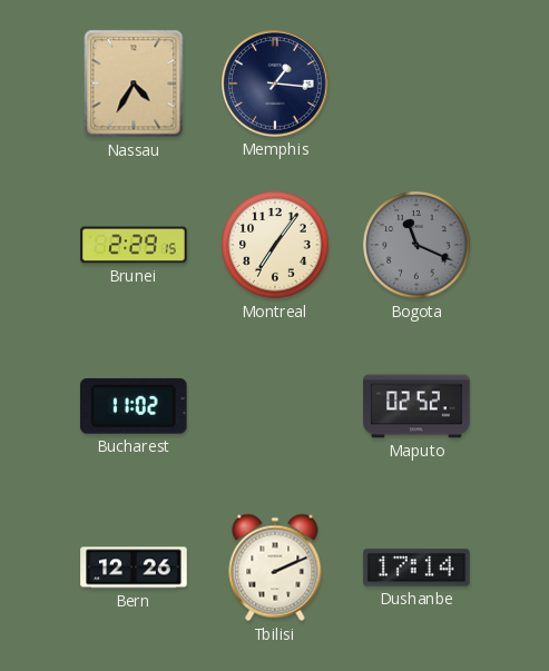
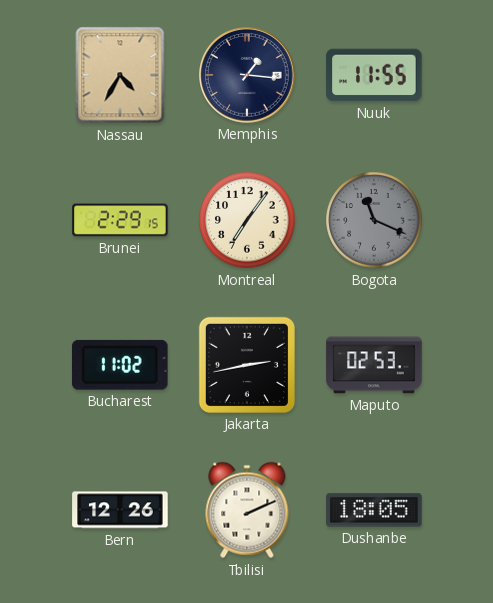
Nuuk: none -> 11:55
Jakarta: none -> 2:43
Maputo: 02:52 -> 02:53
Dushanbe: 17:14 -> 18:05
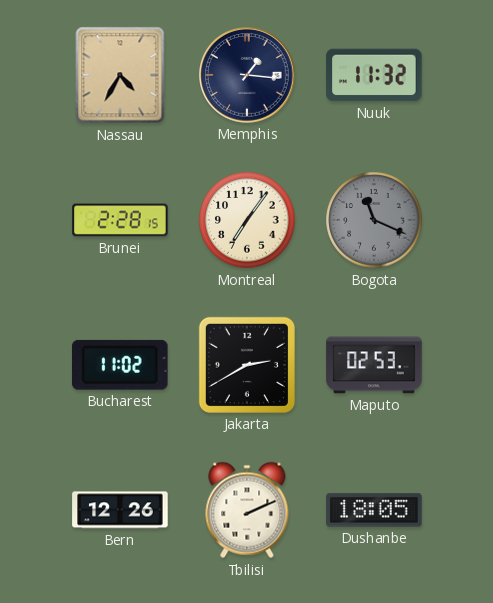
Nuuk: 11:55 -> 11:32
Brunei: 2:29 -> 2:28
Jakarta: 2:43 -> 2:40
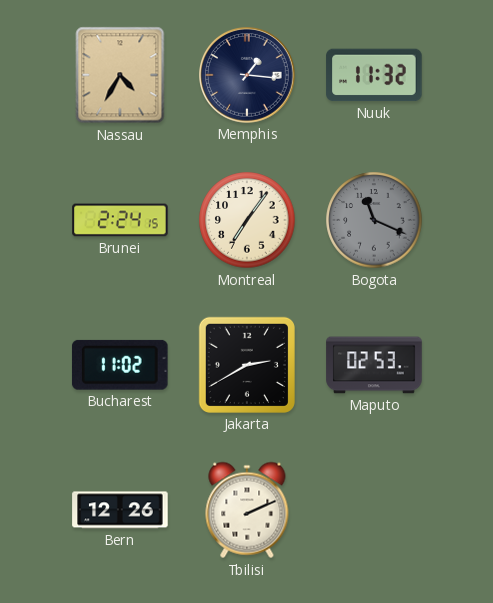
Brunei: 2:28 -> 2:24
Dushanbe: 18:05 -> none
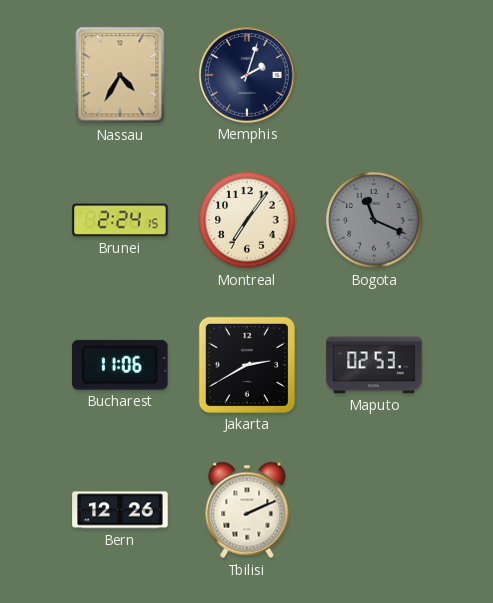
Memphis: 1:16 -> 2:03
Nuuk: 11:32 -> none
Bucharest: 11:02 -> 11:06
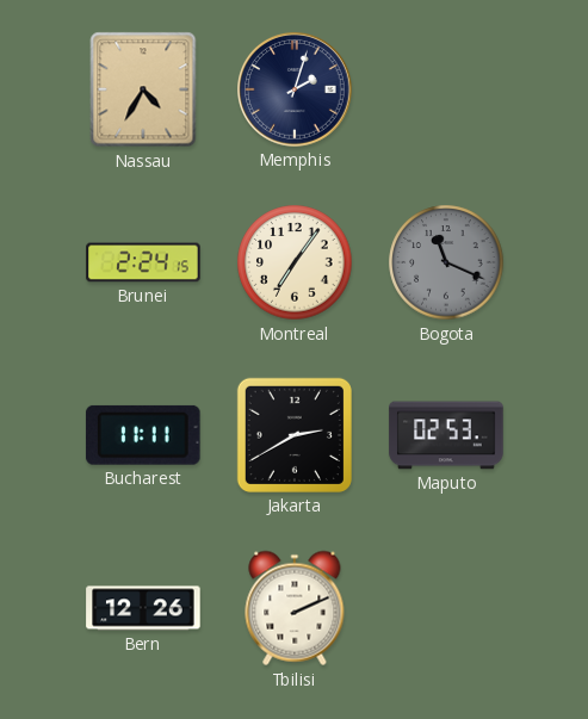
Bucharest: 11:06 -> 11:11
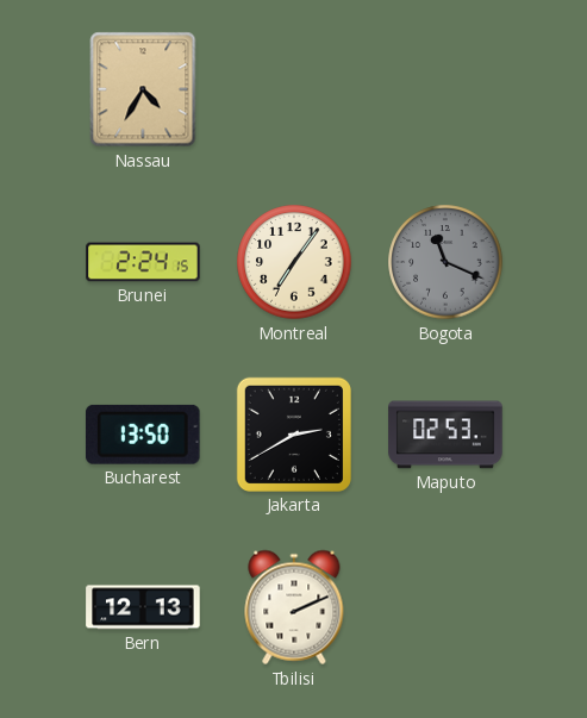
Memphis: 2:03 -> none
Bucharest: 11:11 -> 13:50
Bern: 12:26 -> 12:13
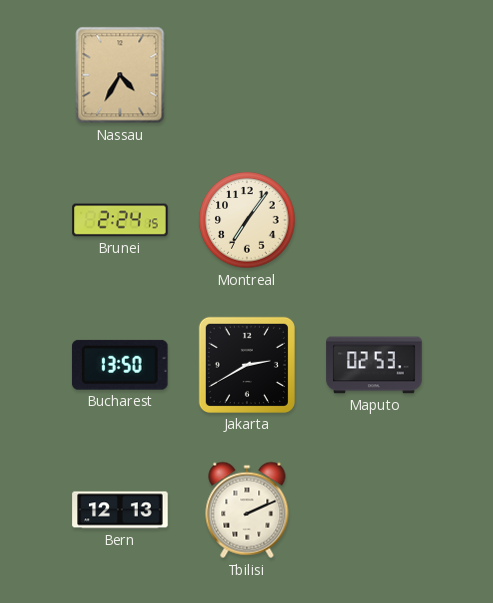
Bogota: 11:19 -> none
